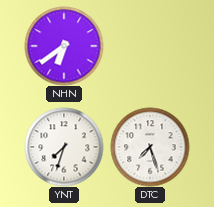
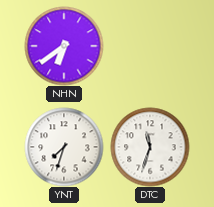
DTC: 7:27 -> 11:33
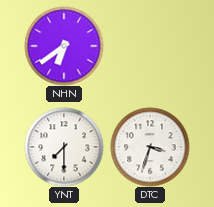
YNT: 7:33 -> 7:30
DTC: 11:33 -> 3:33
